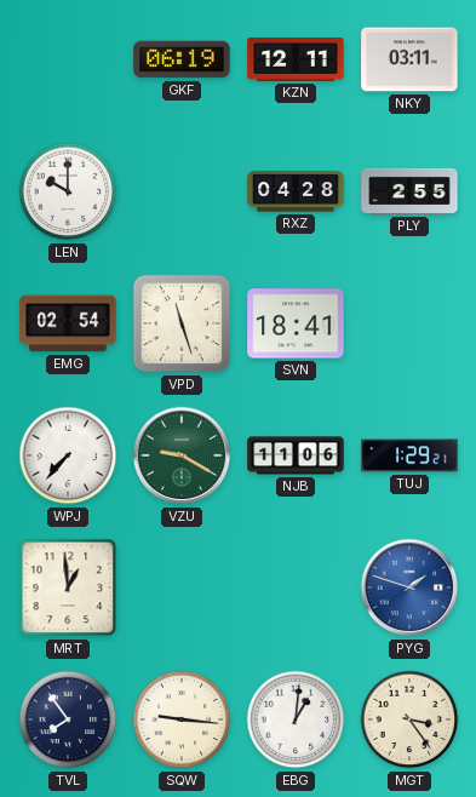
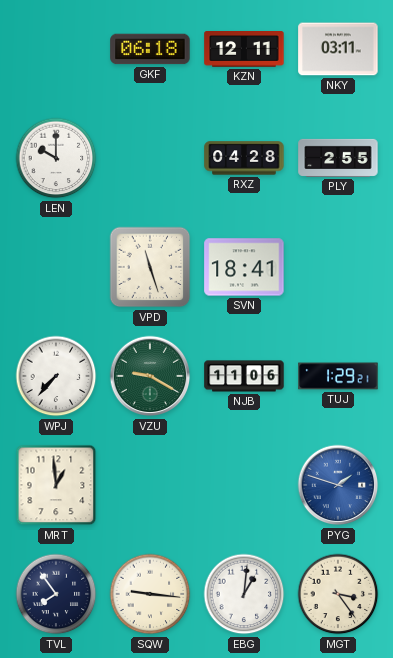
GKF: 06:19 -> 06:18
EMG: 02:54 -> none
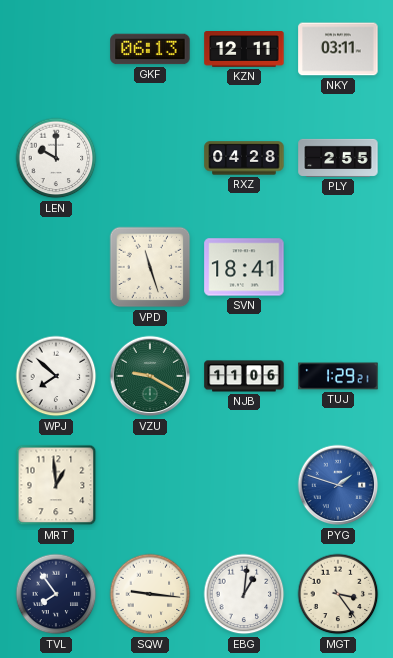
GKF: 06:18 -> 06:13
WPJ: 7:37 -> 7:52
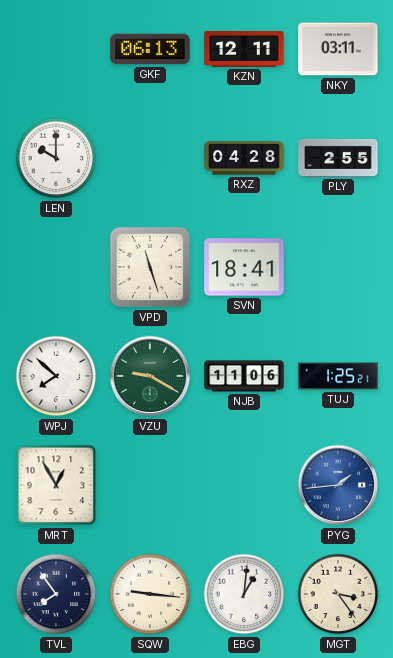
TUJ: 1:29 -> 1:25
MRT: 12:59 -> 12:55
PYG: 1:48 -> 1:44
